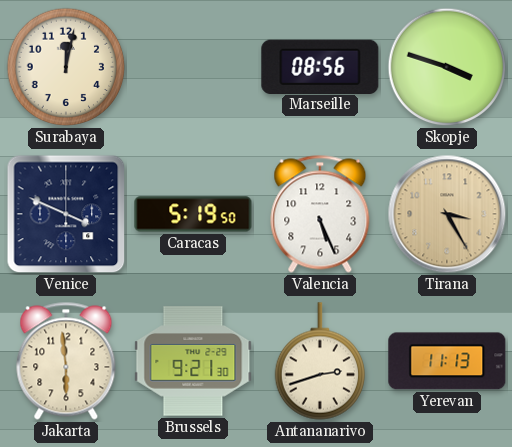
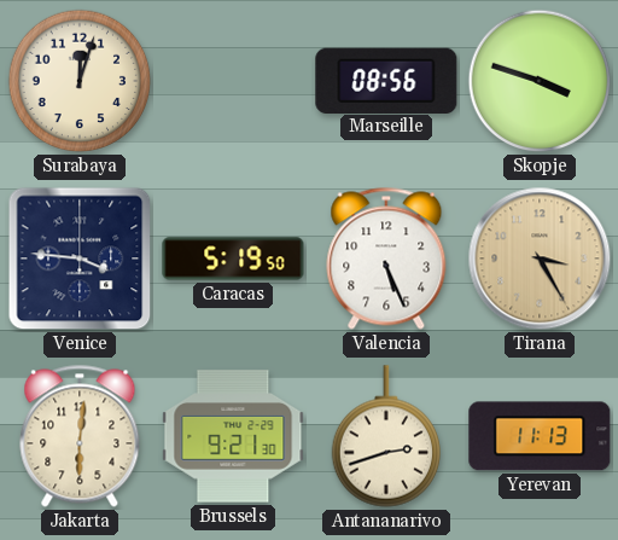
Surabaya: 12:02 -> 12:03
Venice: 3:49 -> 3:46
Jakarta: 5:59 -> 6:01
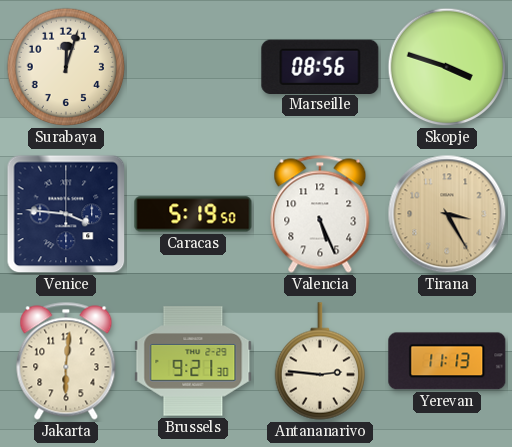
Antananarivo: 2:42 -> 2:46
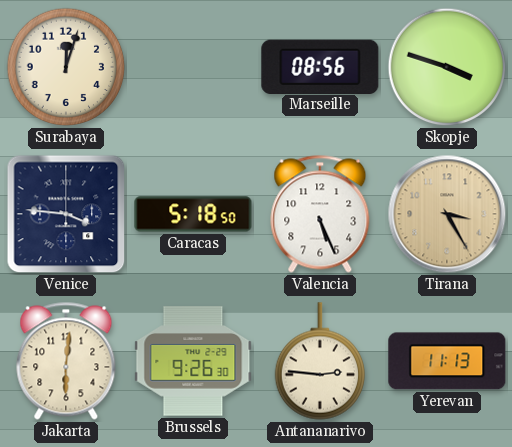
Caracas: 5:19 -> 5:18
Brussels: 9:21 -> 9:26
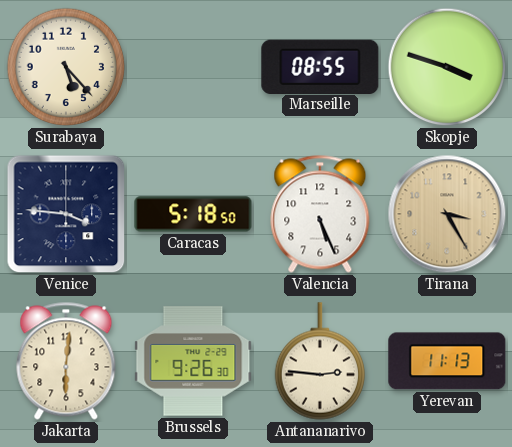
Surabaya: 12:03 -> 5:23
Marseille: 08:56 -> 08:55
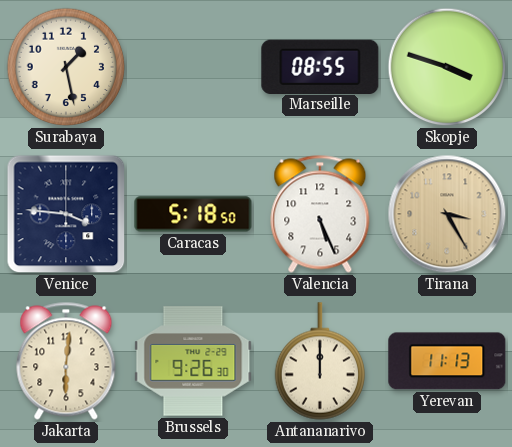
Surabaya: 5:23 -> 1:28
Antananarivo: 2:46 -> 12:00
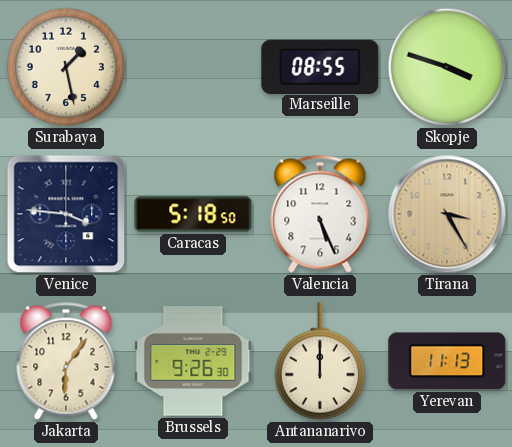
Jakarta: 6:01 -> 6:06
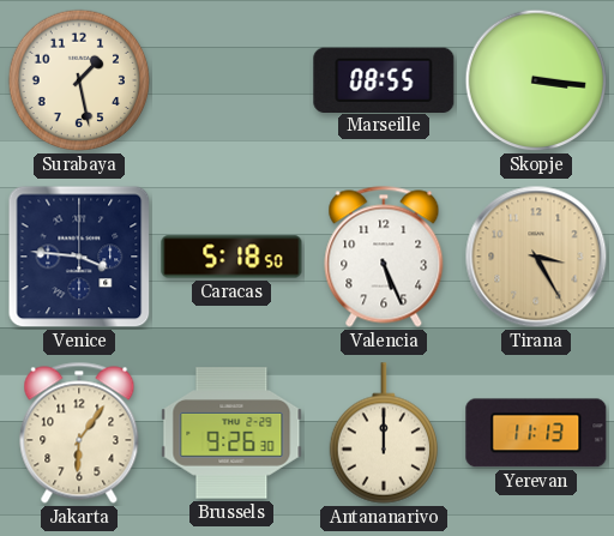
Skopje: 3:48 -> 3:16
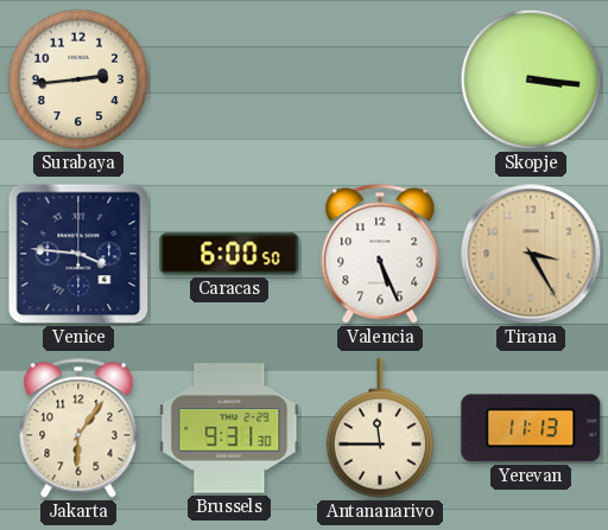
Surabaya: 1:28 -> 2:44
Marseille: 08:55 -> none
Caracas: 5:18 -> 6:00
Brussels: 9:26 -> 9:31
Antananarivo: 12:00 -> 11:45
